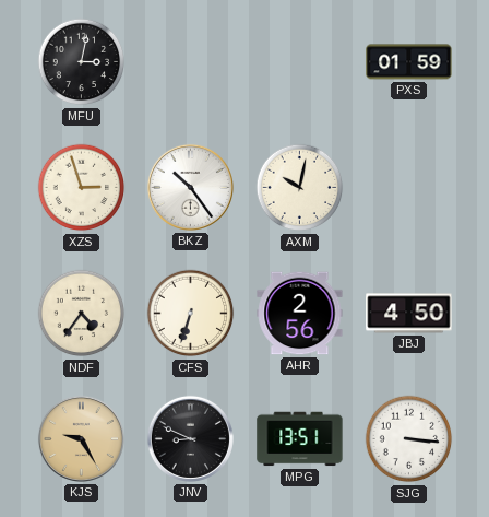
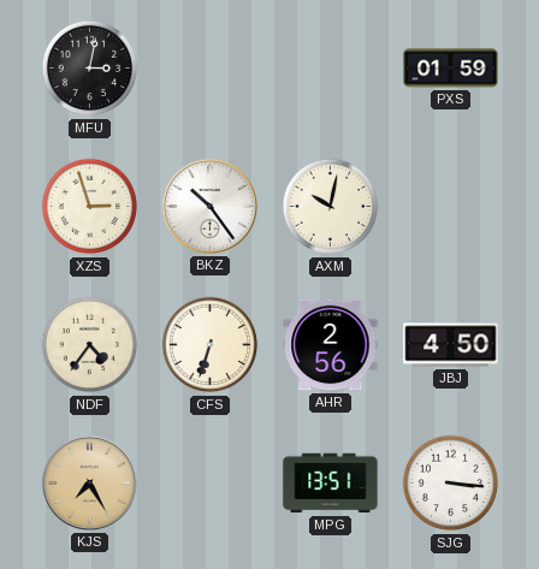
KJS: 9:25 -> 7:25
JNV: 8:49 -> none
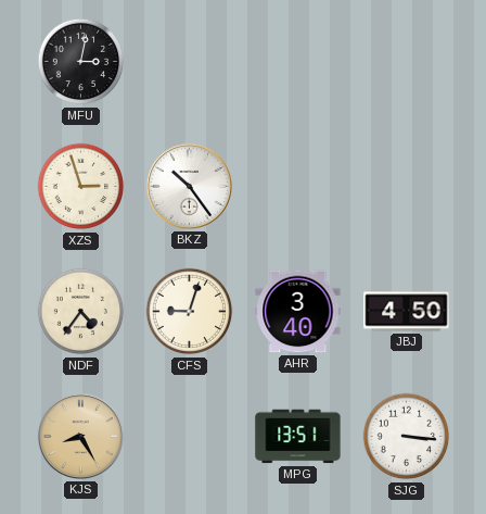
PXS: 01:59 -> none
AXM: 10:02 -> none
CFS: 6:33 -> 9:03
AHR: 2:56 -> 3:40
KJS: 7:25 -> 8:25
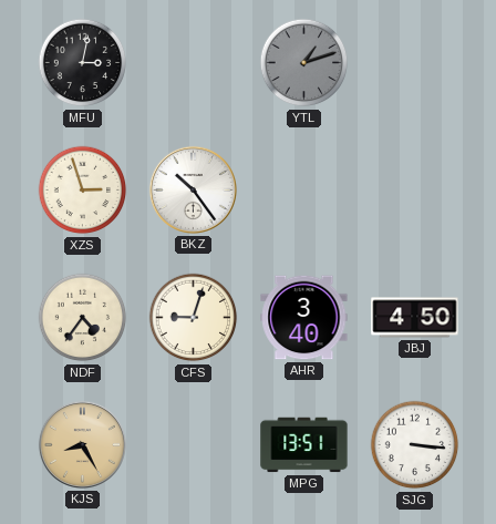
YTL: none -> 1:12
